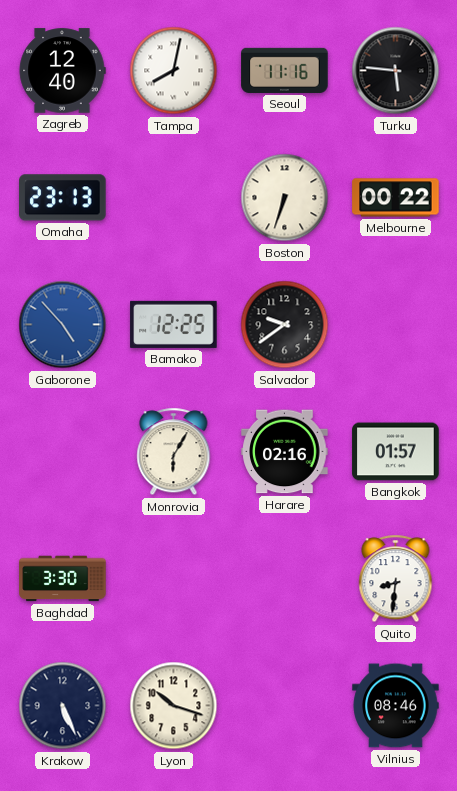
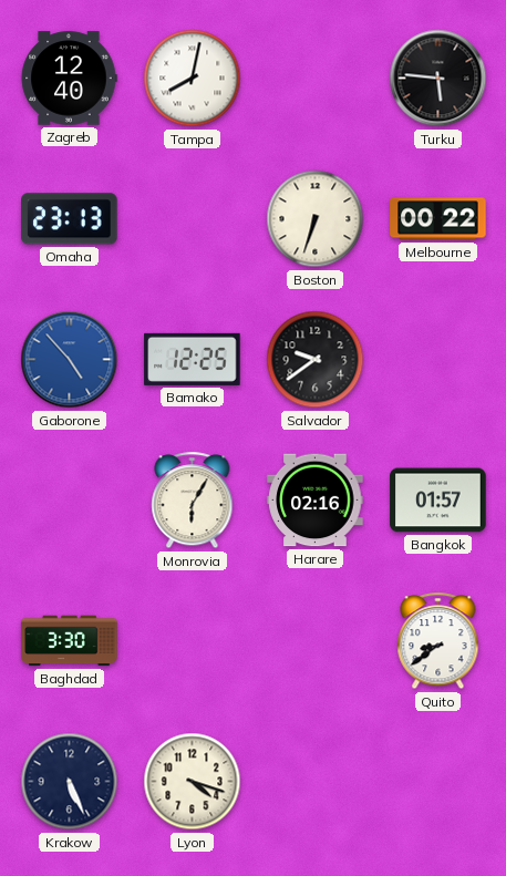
Seoul: 11:16 -> none
Quito: 8:31 -> 8:39
Lyon: 10:18 -> 4:18
Vilnius: 08:46 -> none
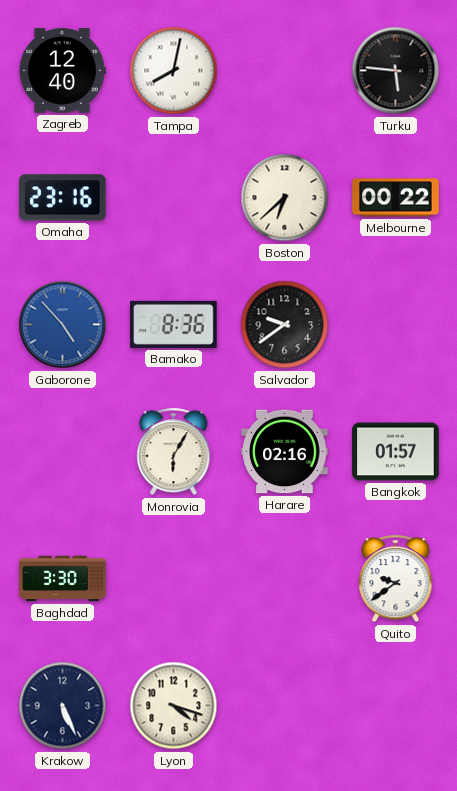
Omaha: 23:13 -> 23:16
Boston: 6:33 -> 6:38
Bamako: 12:25 -> 8:36
Quito: 8:39 -> 9:39
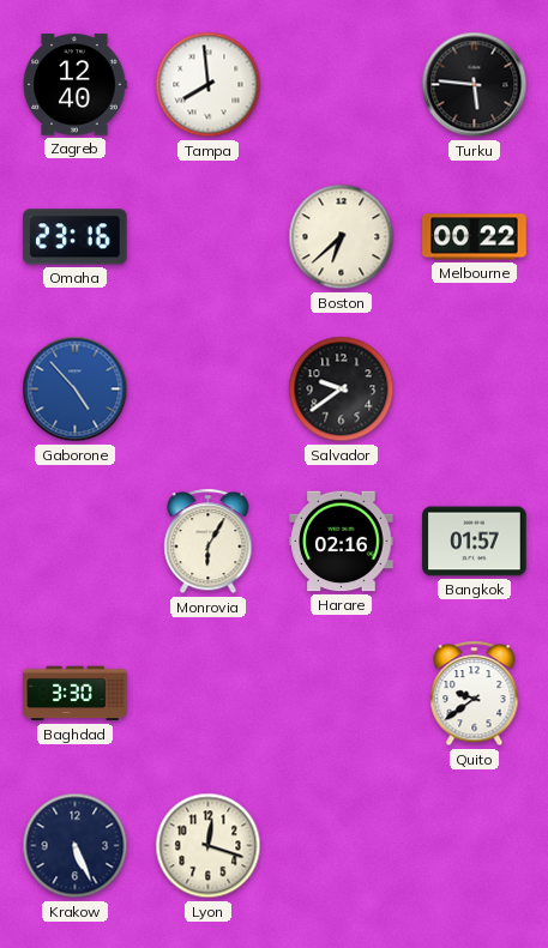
Tampa: 8:02 -> 7:59
Bamako: 8:36 -> none
Lyon: 4:18 -> 12:18
